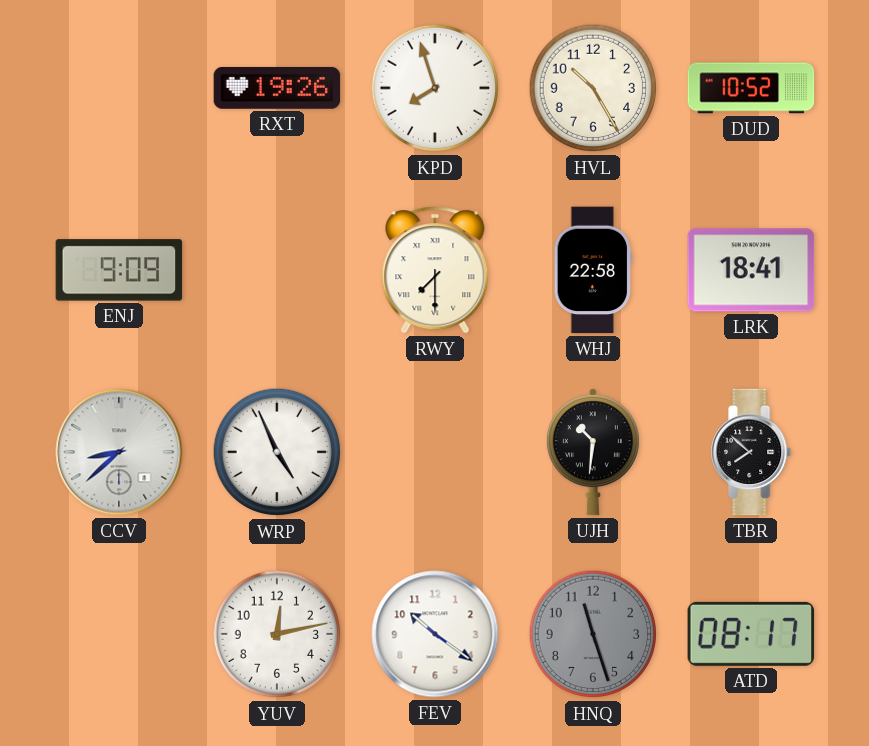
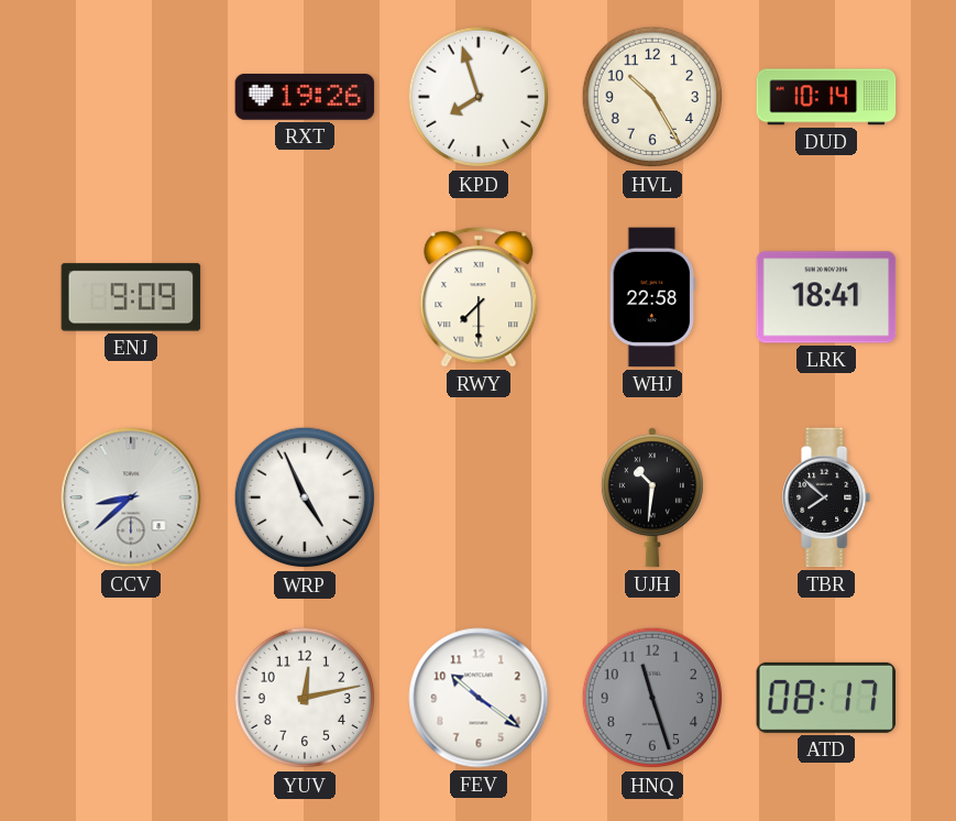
DUD: 10:52 -> 10:14
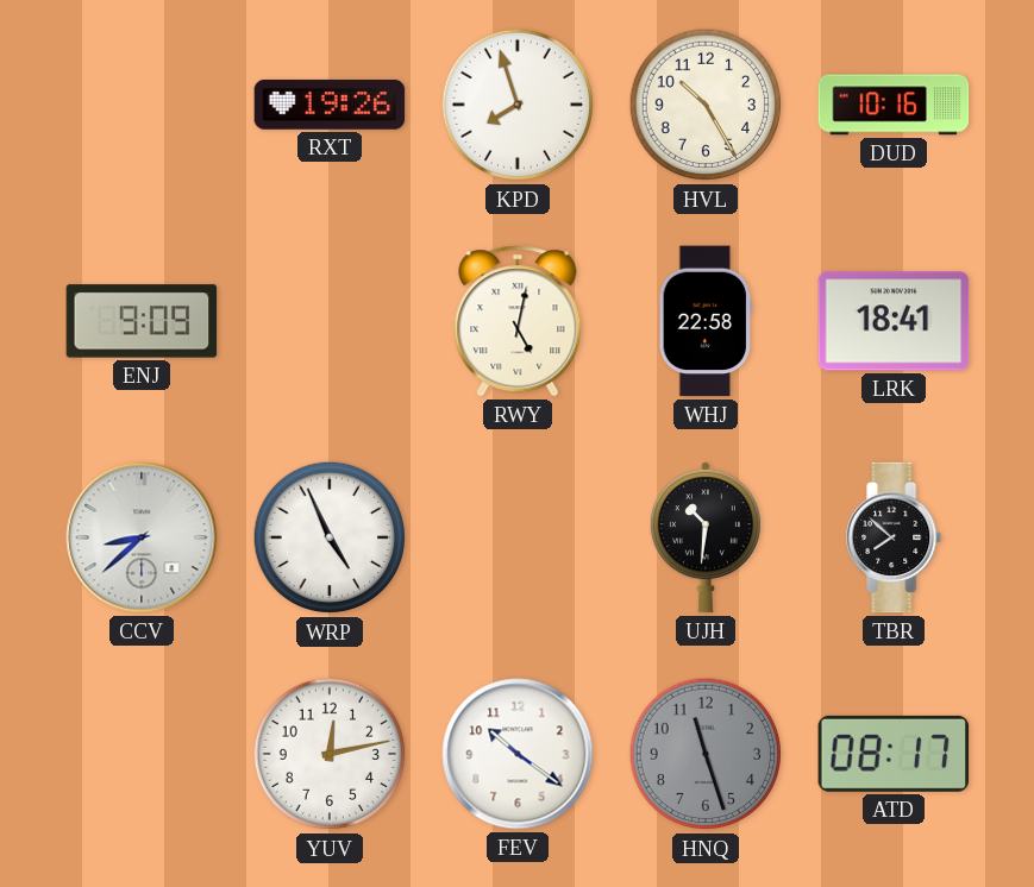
DUD: 10:14 -> 10:16
RWY: 7:30 -> 5:02
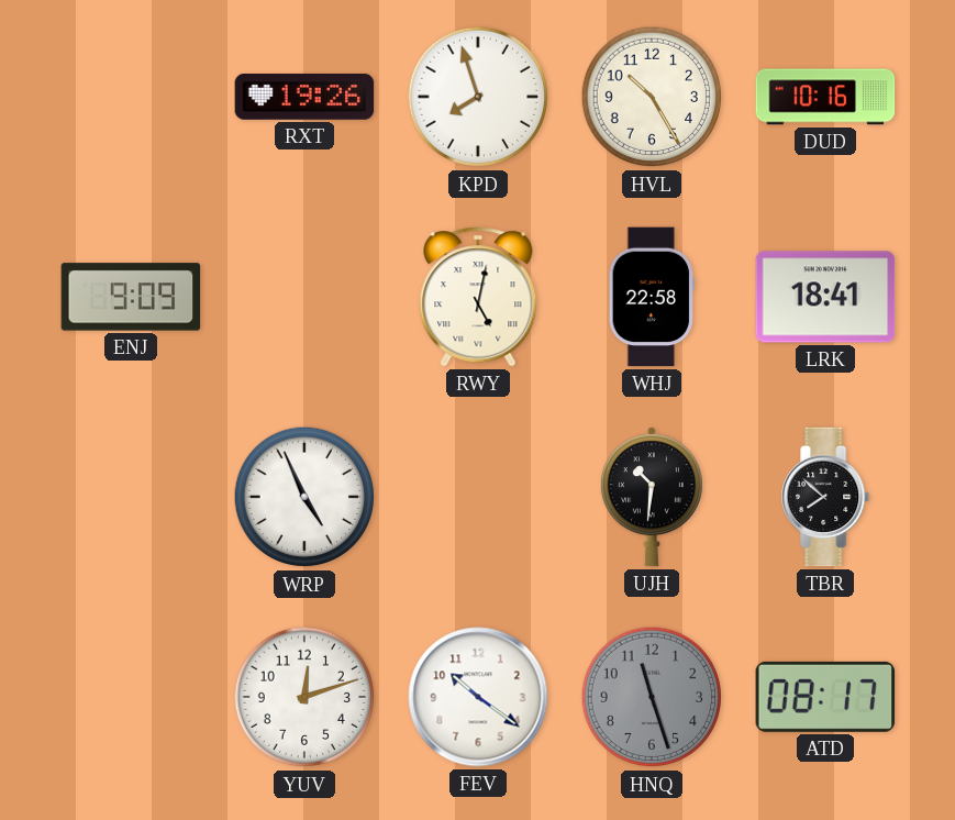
CCV: 8:38 -> none
YUV: 12:13 -> 12:12
